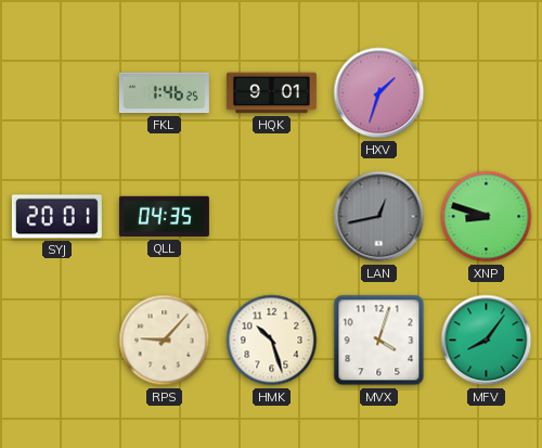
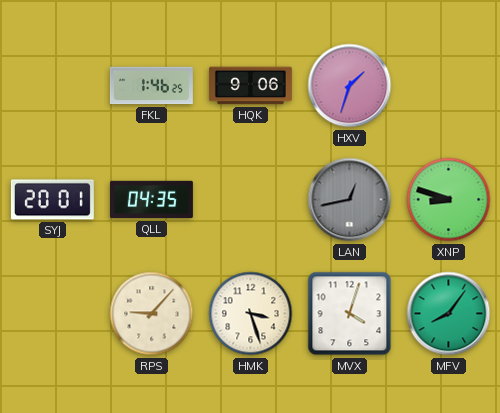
HQK: 9:01 -> 9:06
HMK: 10:27 -> 3:27
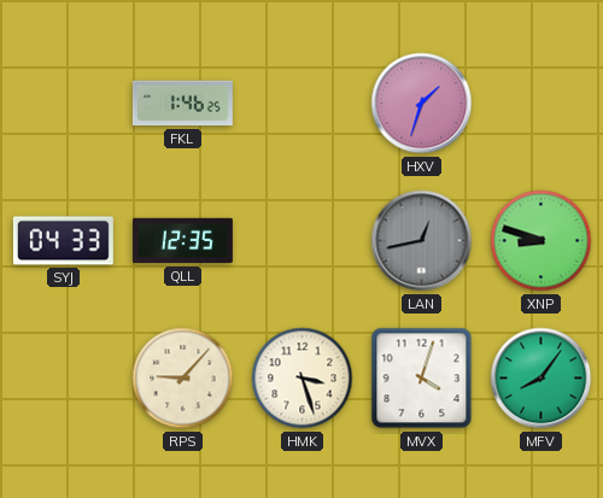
HQK: 9:06 -> none
SYJ: 20:01 -> 04:33
QLL: 04:35 -> 12:35
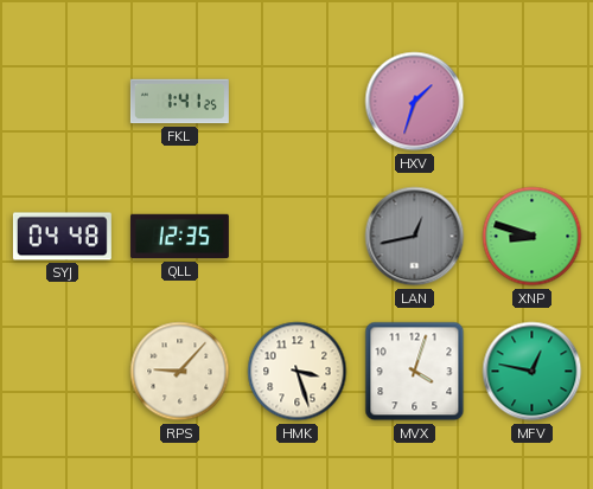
FKL: 1:46 -> 1:41
SYJ: 04:33 -> 04:48
MFV: 8:06 -> 12:47
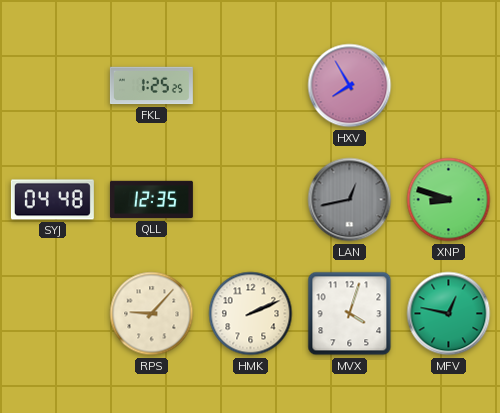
FKL: 1:41 -> 1:25
HXV: 1:33 -> 7:55
HMK: 3:27 -> 2:11
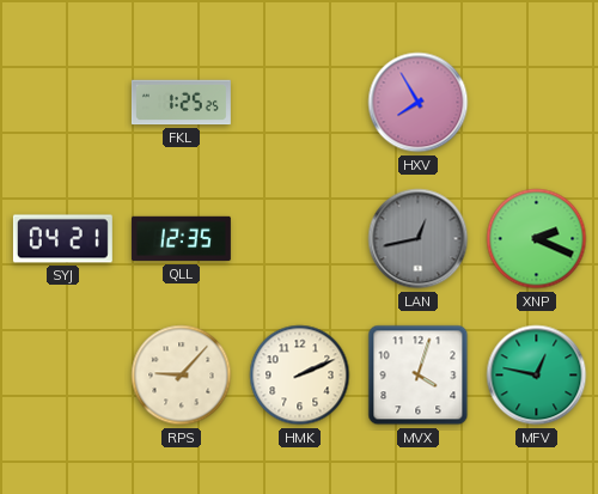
SYJ: 04:48 -> 04:21
XNP: 8:48 -> 2:19
